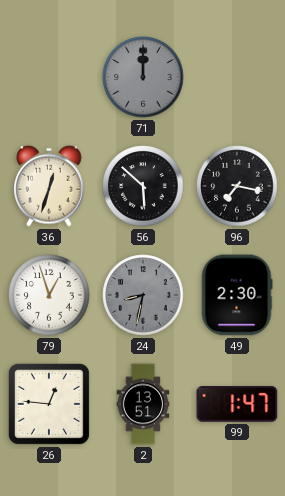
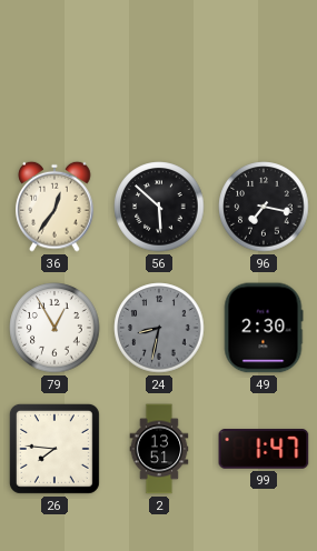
71: 12:00 -> none
36: 12:33 -> 12:36
79: 12:57 -> 12:55
26: 12:46 -> 7:46
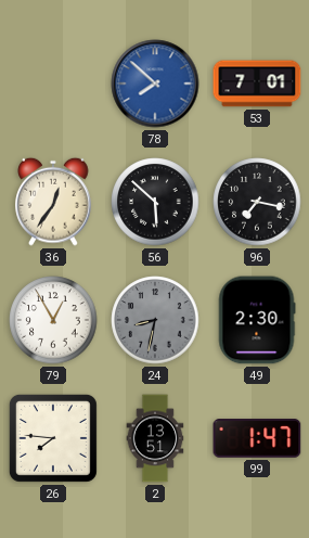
78: none -> 7:52
53: none -> 7:01
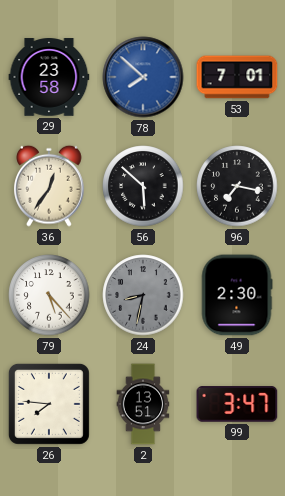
29: none -> 23:58
79: 12:55 -> 5:23
99: 1:47 -> 3:47
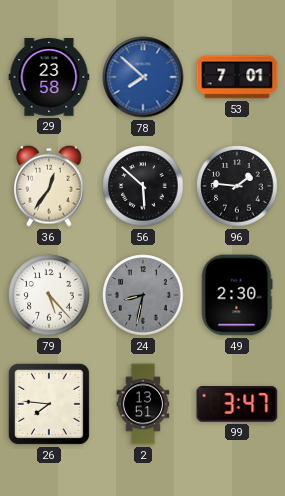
96: 7:17 -> 1:46
